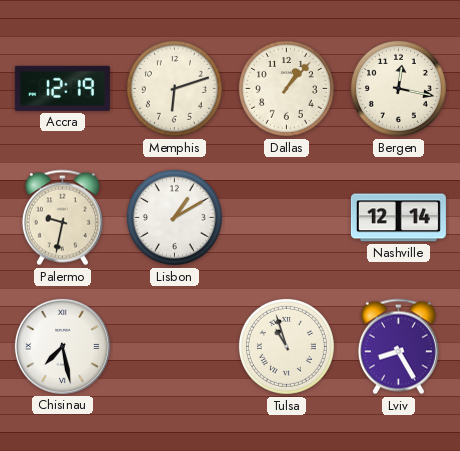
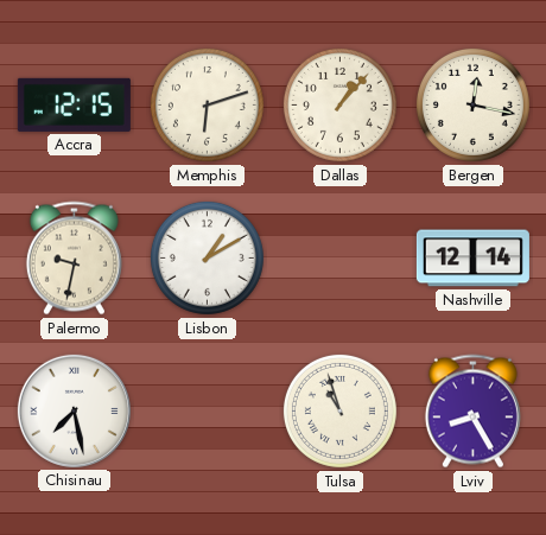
Accra: 12:19 -> 12:15
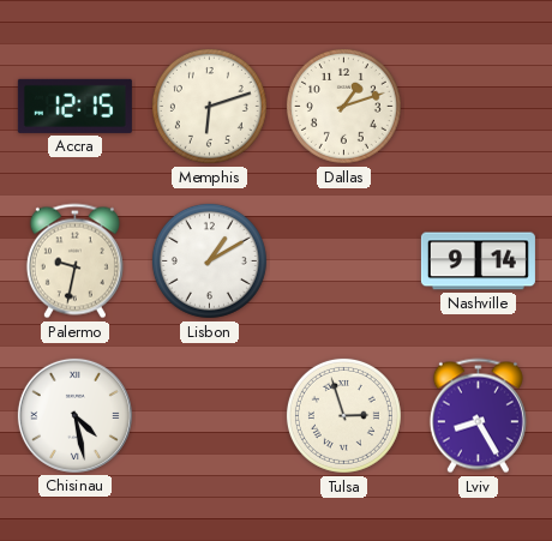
Dallas: 1:07 -> 1:12
Bergen: 12:17 -> none
Nashville: 12:14 -> 9:14
Chisinau: 7:28 -> 4:28
Tulsa: 10:57 -> 2:57
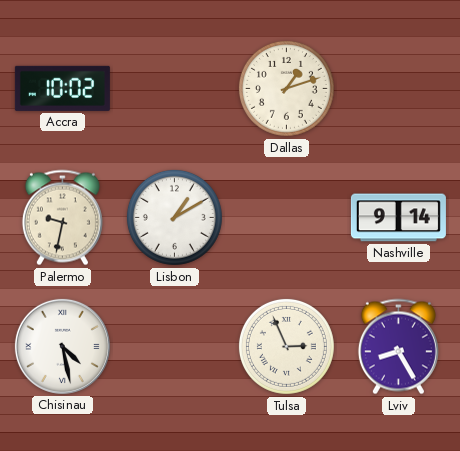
Accra: 12:15 -> 10:02
Memphis: 6:12 -> none
Tulsa: 2:57 -> 2:56
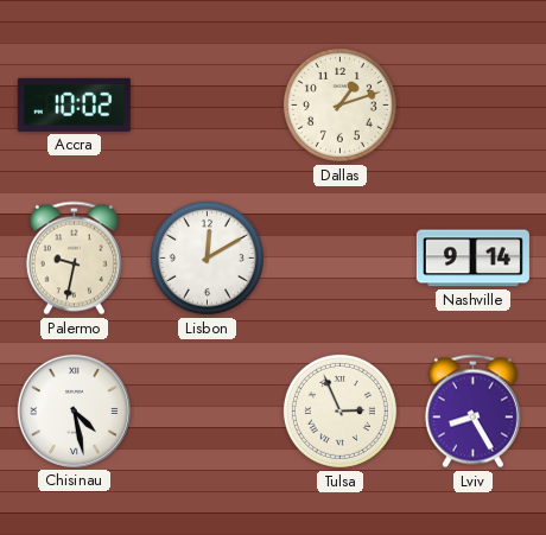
Lisbon: 1:10 -> 12:10
